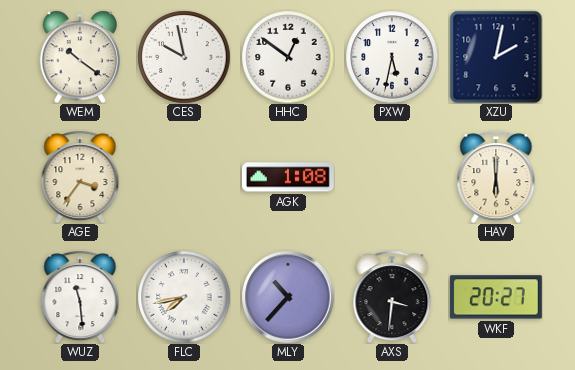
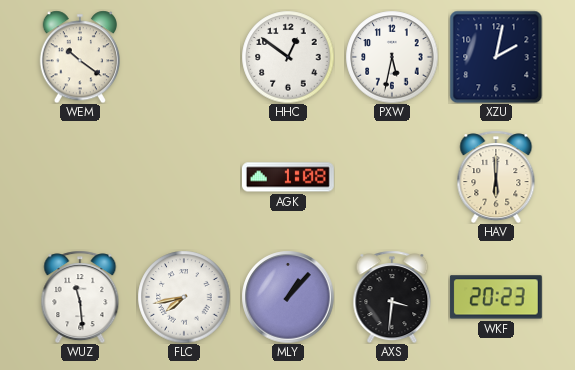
CES: 9:58 -> none
AGE: 3:36 -> none
MLY: 10:37 -> 1:07
WKF: 20:27 -> 20:23
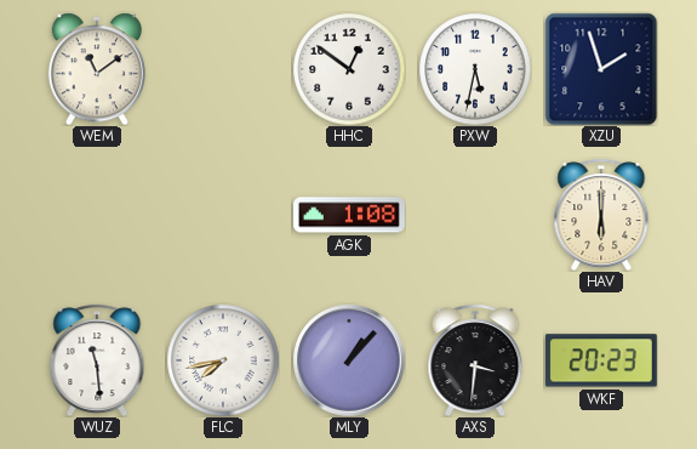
WEM: 10:21 -> 11:09
XZU: 2:02 -> 1:57
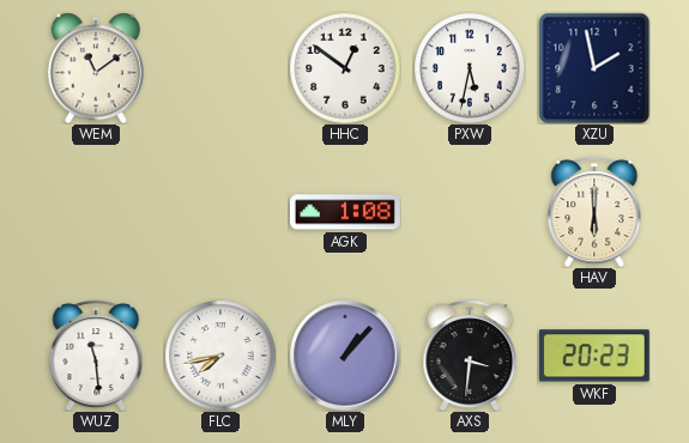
XZU: 1:57 -> 1:58
